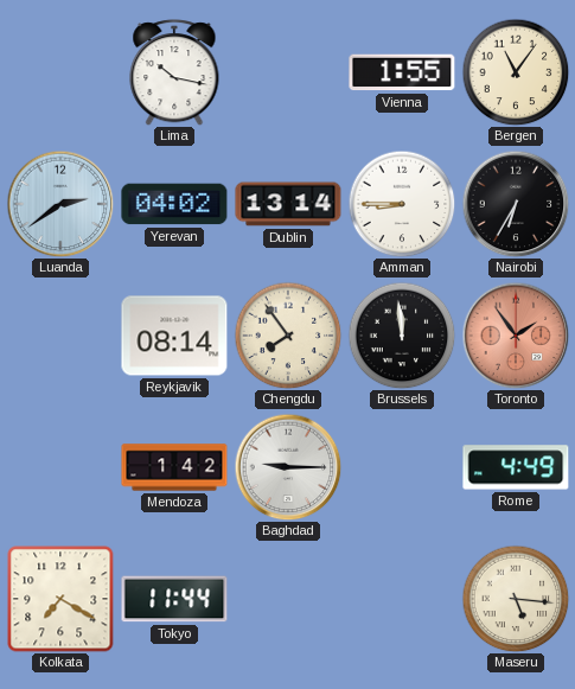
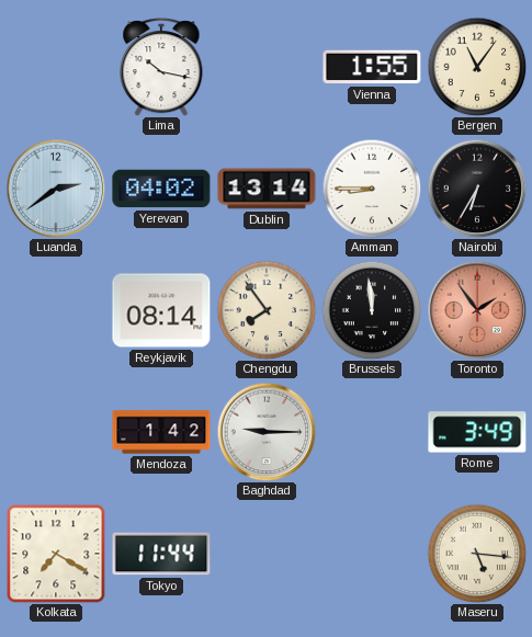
Rome: 4:49 -> 3:49
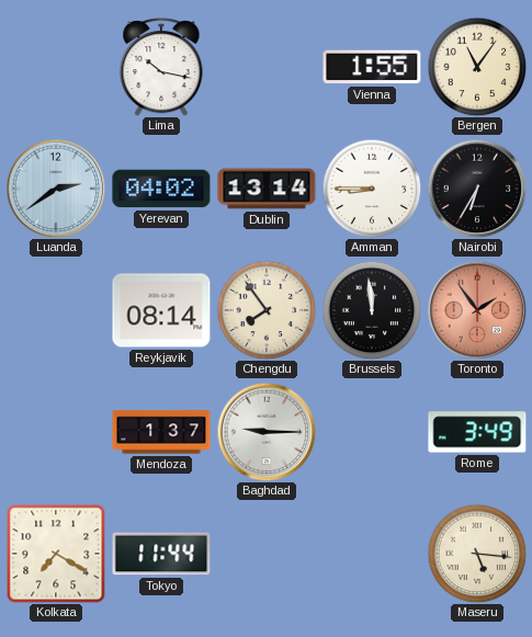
Mendoza: 1:42 -> 1:37
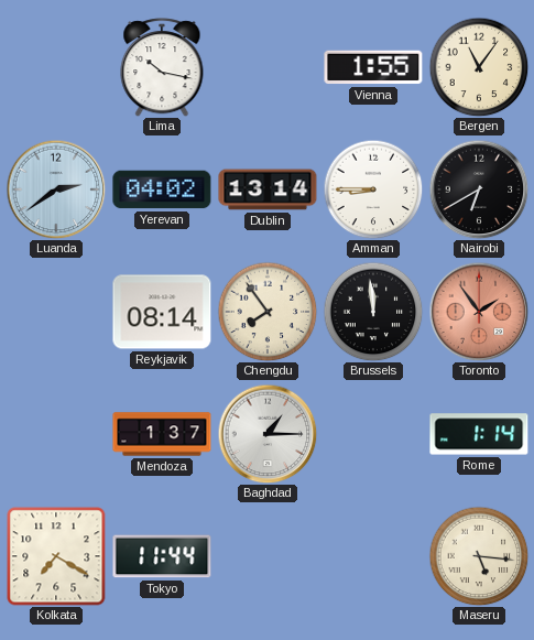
Nairobi: 6:35 -> 6:40
Baghdad: 9:15 -> 1:15
Rome: 3:49 -> 1:14
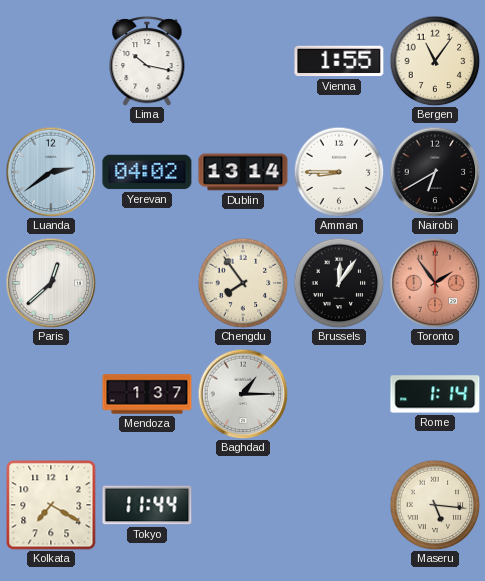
Paris: none -> 12:38
Reykjavik: 08:14 -> none
Brussels: 11:59 -> 12:06
